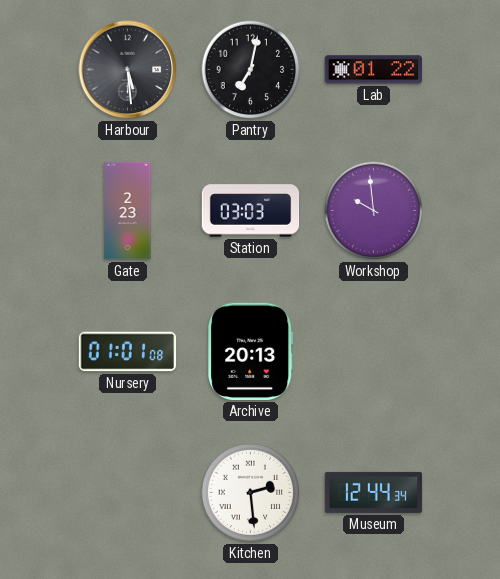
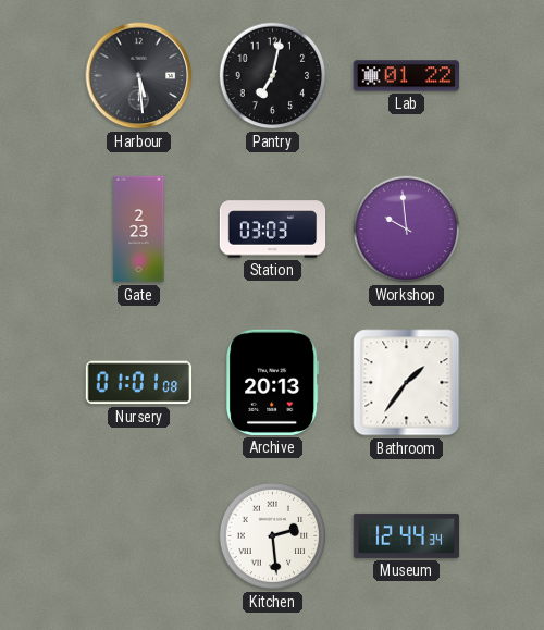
Bathroom: none -> 1:36
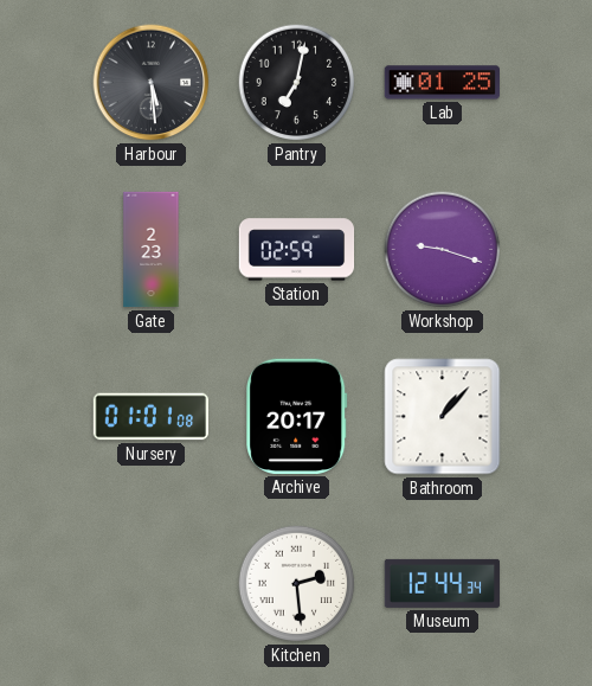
Lab: 01:22 -> 01:25
Station: 03:03 -> 02:59
Workshop: 9:59 -> 9:18
Archive: 20:13 -> 20:17
Bathroom: 1:36 -> 1:07
